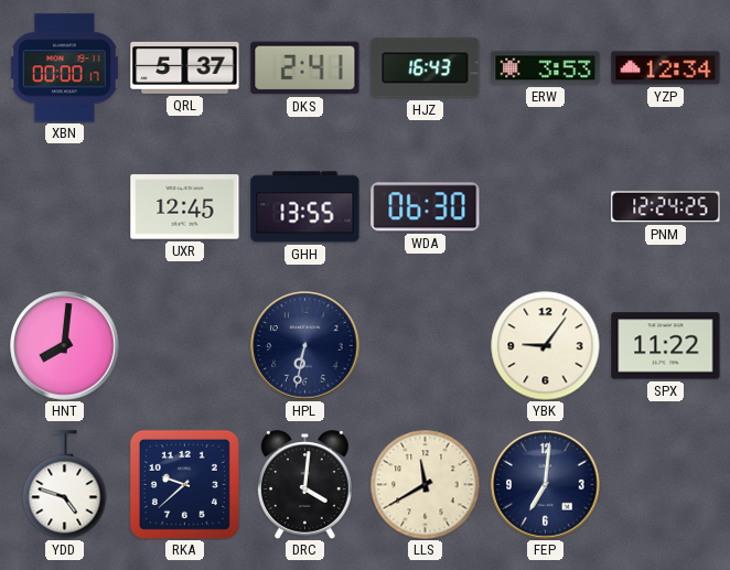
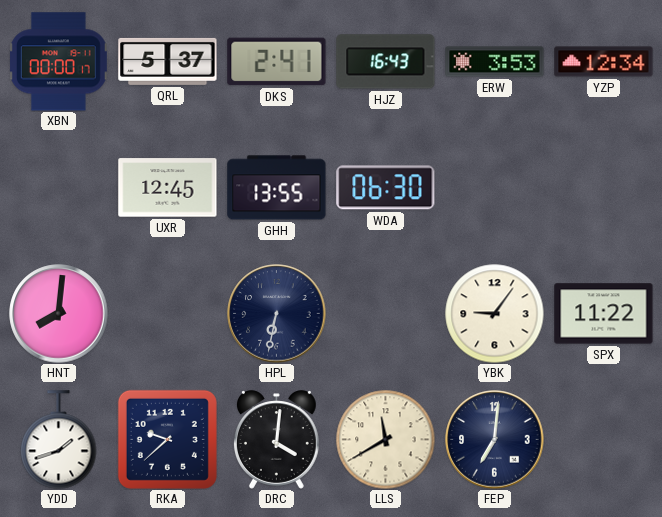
PNM: 12:24 -> none
YDD: 4:48 -> 1:42
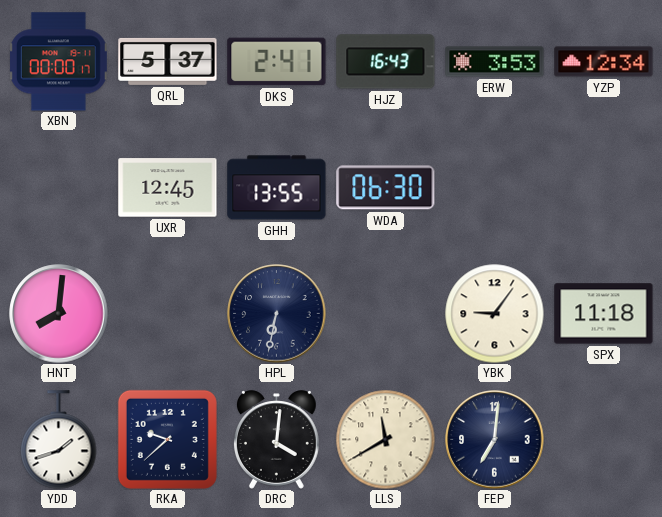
SPX: 11:22 -> 11:18
